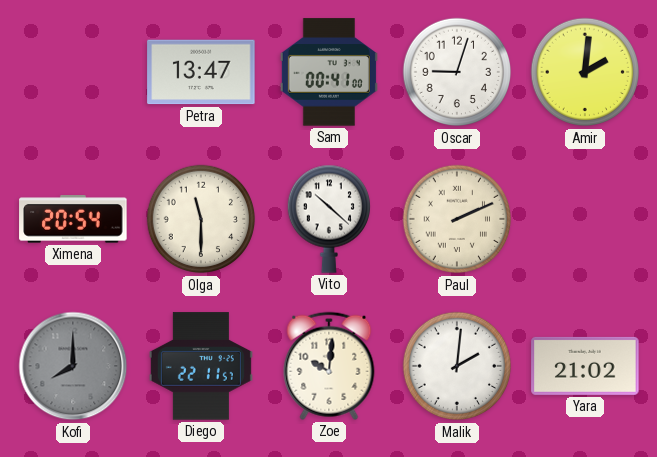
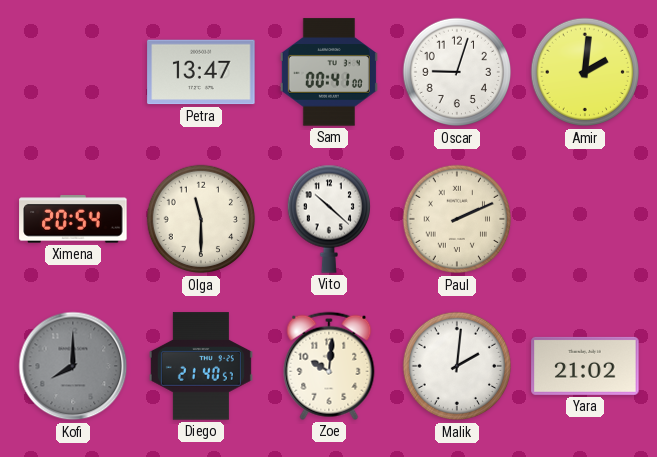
Diego: 22:11 -> 21:40
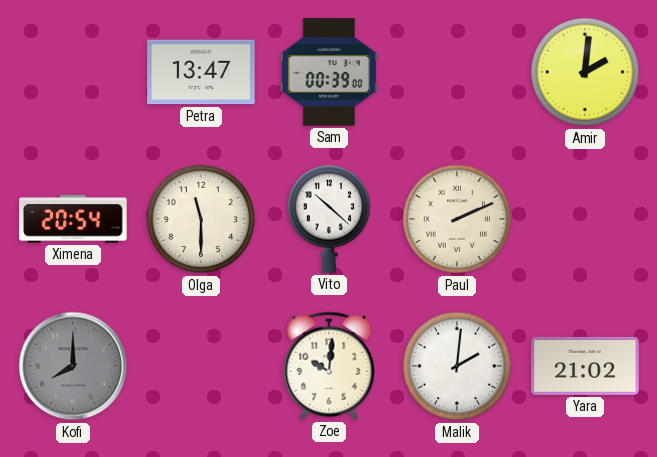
Sam: 00:41 -> 00:39
Oscar: 9:03 -> none
Diego: 21:40 -> none
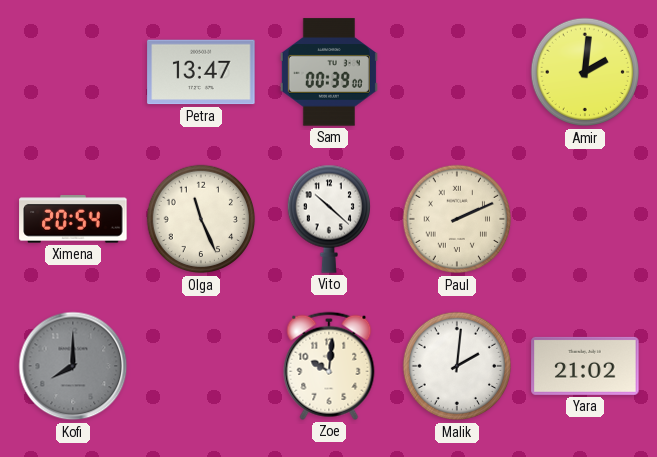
Olga: 11:30 -> 11:26
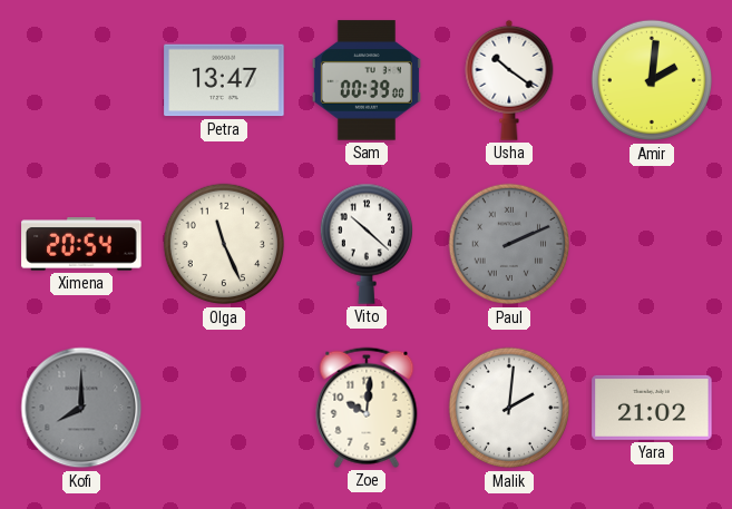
Usha: none -> 10:21
Paul dial: cream -> grey
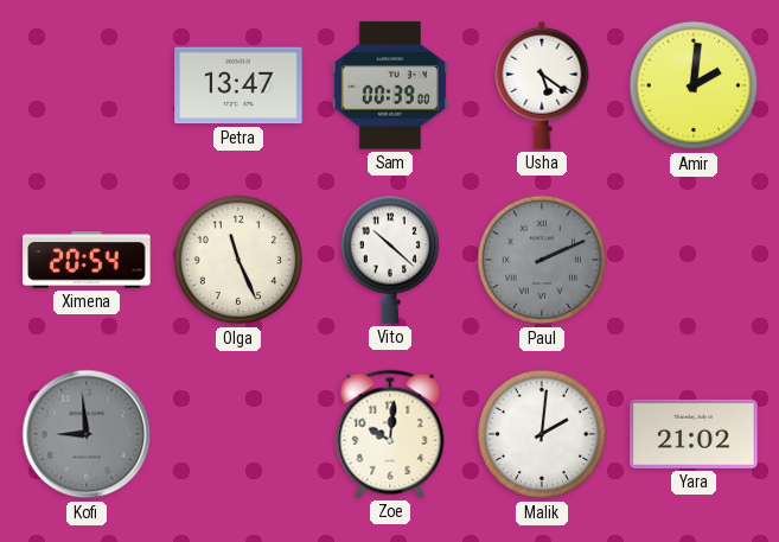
Usha: 10:21 -> 5:21
Kofi: 8:00 -> 8:59
